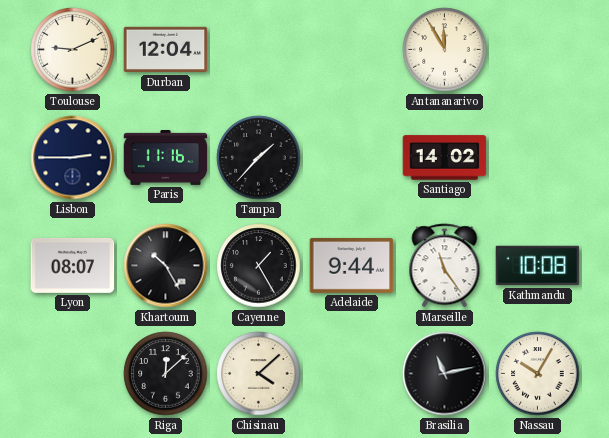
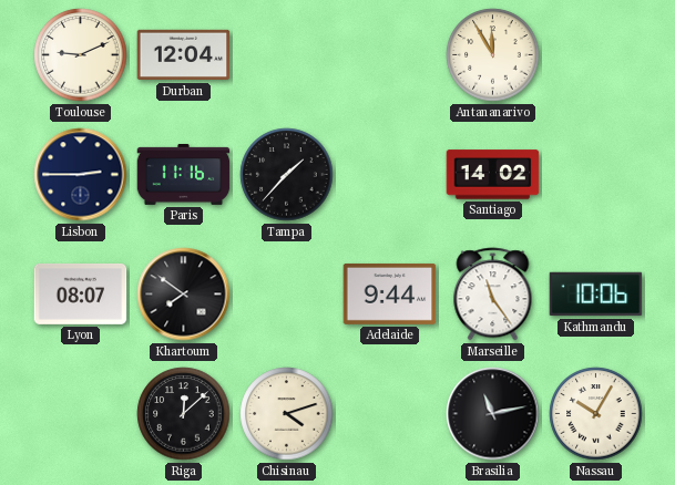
Khartoum: 10:25 -> 7:51
Cayenne: 1:25 -> none
Kathmandu: 10:08 -> 10:06
Chisinau: 4:08 -> 4:12
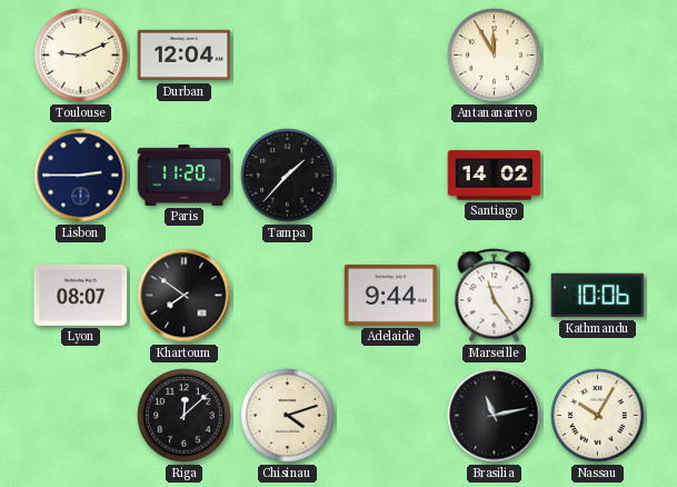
Paris: 11:16 -> 11:20
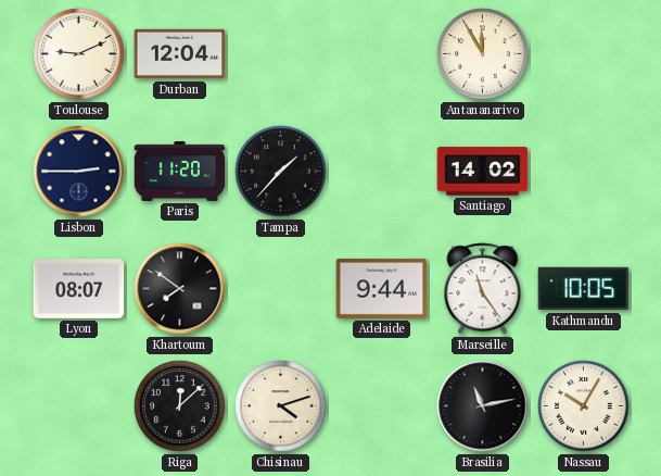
Kathmandu: 10:06 -> 10:05
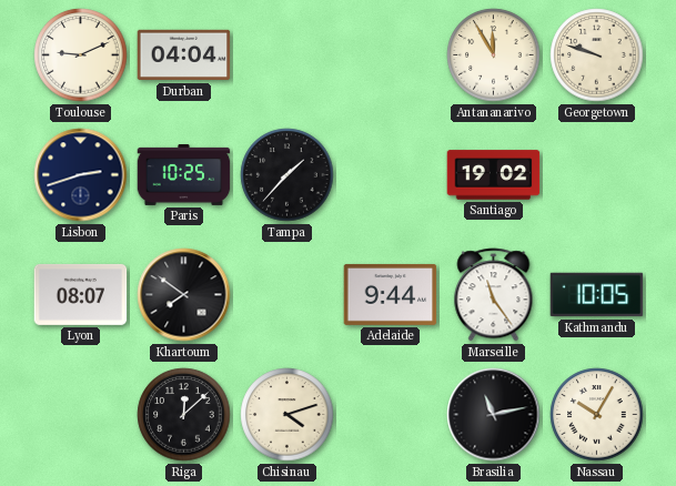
Durban: 12:04 -> 04:04
Georgetown: none -> 9:48
Lisbon: 2:45 -> 2:42
Paris: 11:20 -> 10:25
Santiago: 14:02 -> 19:02
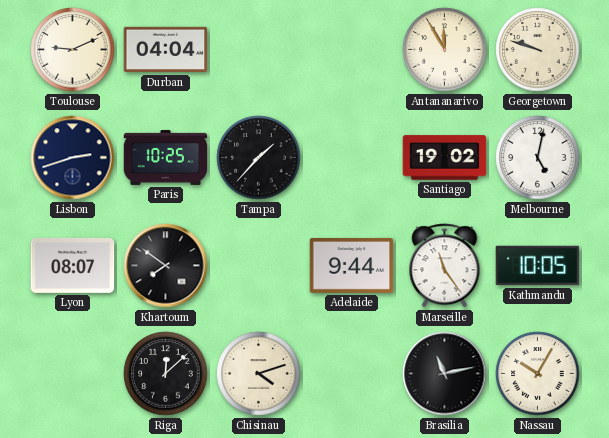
Melbourne: none -> 5:02
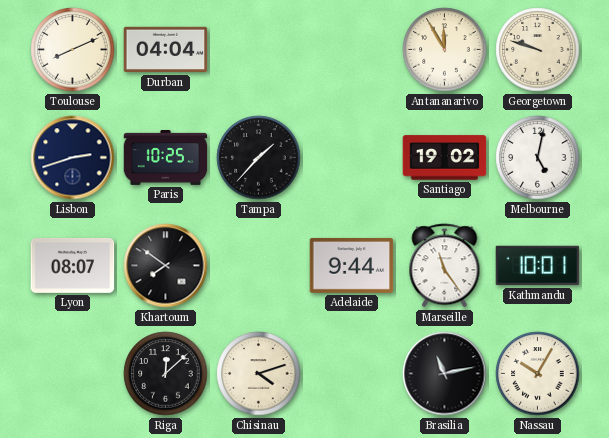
Toulouse: 9:11 -> 8:11
Kathmandu: 10:05 -> 10:01
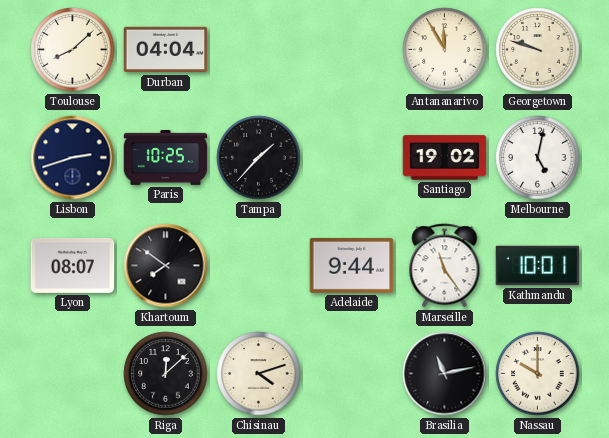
Toulouse: 8:11 -> 8:08
Nassau: 10:05 -> 10:00
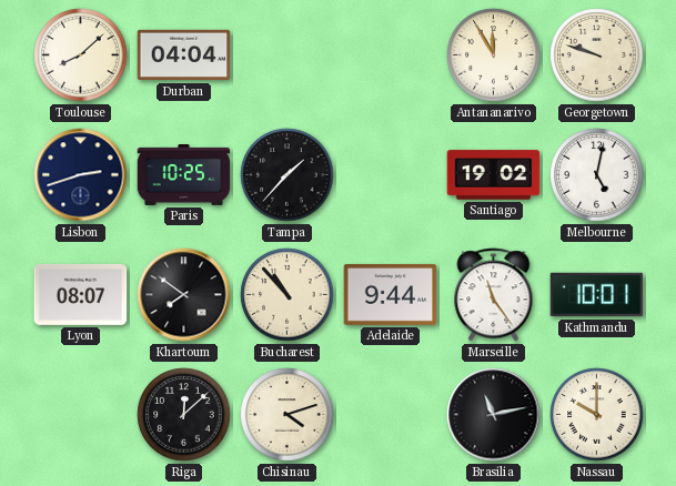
Bucharest: none -> 10:53
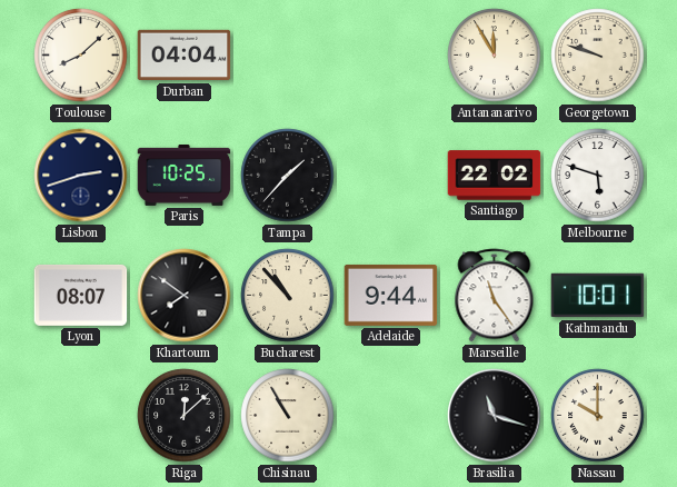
Santiago: 19:02 -> 22:02
Melbourne: 5:02 -> 5:48
Chisinau: 4:12 -> 10:55
Brasilia: 11:13 -> 11:18
